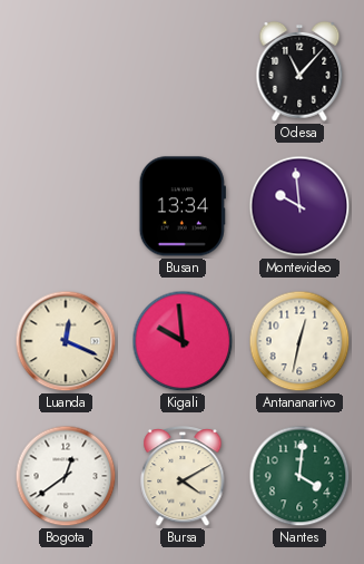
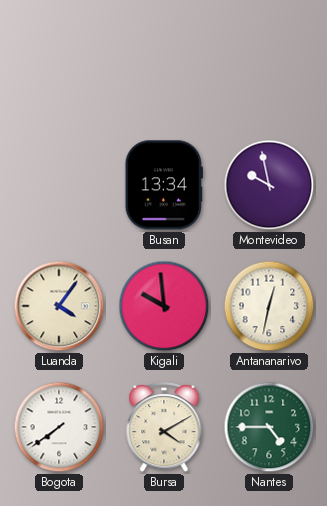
Odesa: 11:07 -> none
Montevideo: 9:59 -> 9:58
Luanda: 12:19 -> 4:06
Bogota: 12:39 -> 7:39
Nantes: 4:01 -> 4:45
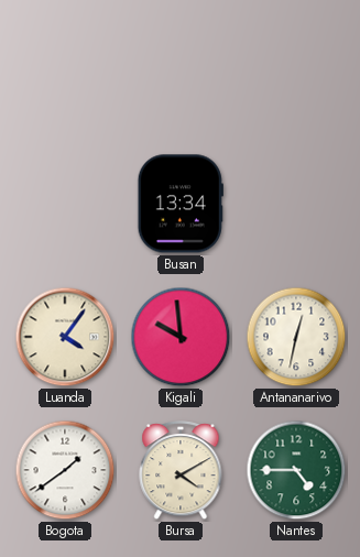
Montevideo: 9:58 -> none
Bogota: 7:39 -> 1:39
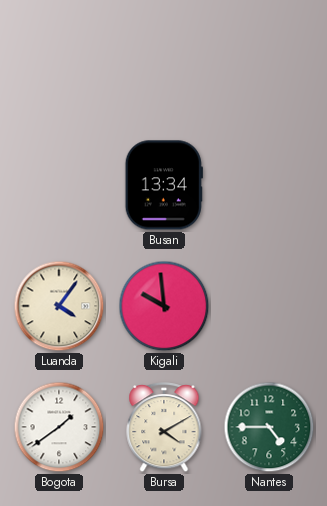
Antananarivo: 12:32 -> none
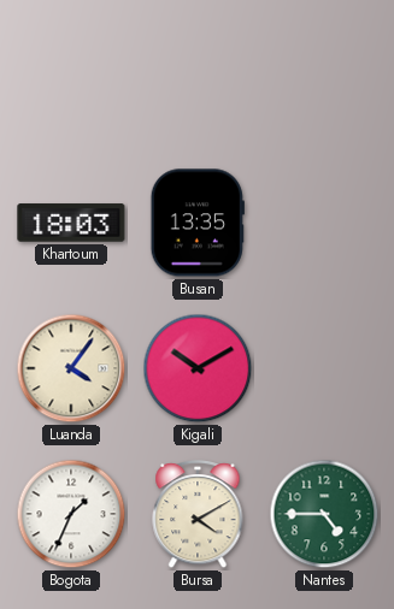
Khartoum: none -> 18:03
Busan: 13:34 -> 13:35
Kigali: 9:59 -> 10:10
Bogota: 1:39 -> 1:34
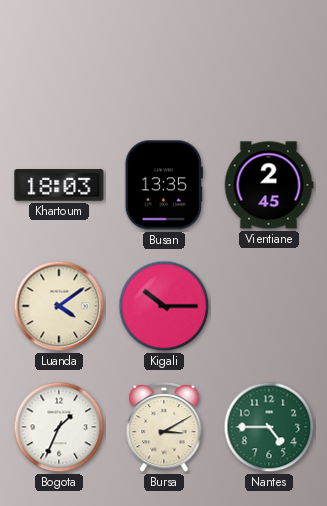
Vientiane: none -> 2:45
Luanda: 4:06 -> 4:09
Kigali: 10:10 -> 10:15
Bursa: 4:10 -> 3:10
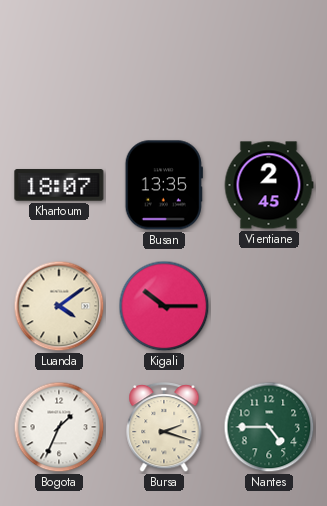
Khartoum: 18:03 -> 18:07
Bursa: 3:10 -> 2:18
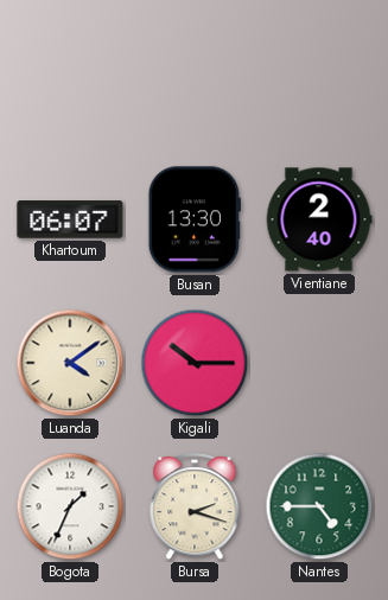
Khartoum: 18:07 -> 06:07
Busan: 13:35 -> 13:30
Vientiane: 2:45 -> 2:40
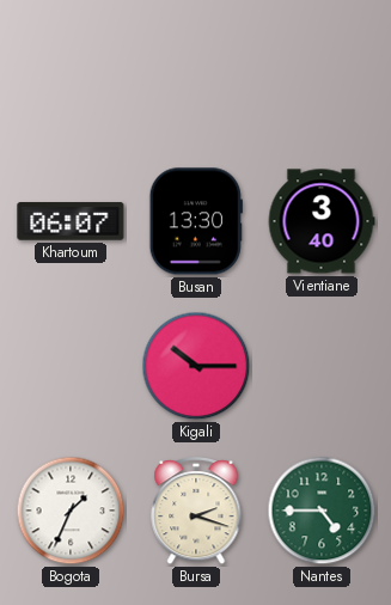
Vientiane: 2:40 -> 3:40
Luanda: 4:09 -> none
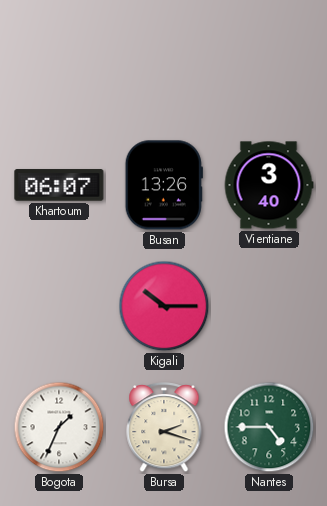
Busan: 13:30 -> 13:26
